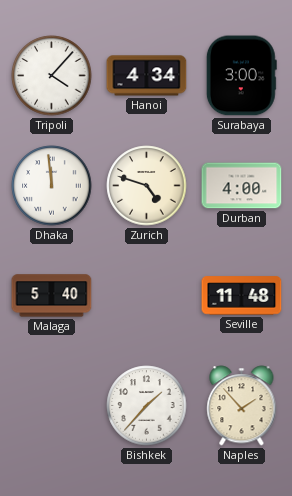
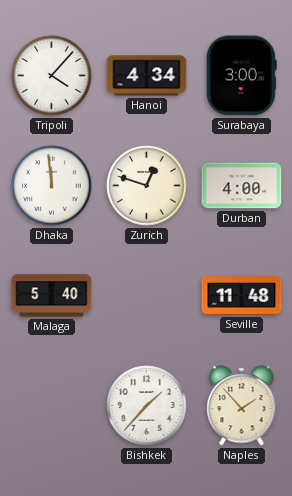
Zurich: 4:48 -> 12:48
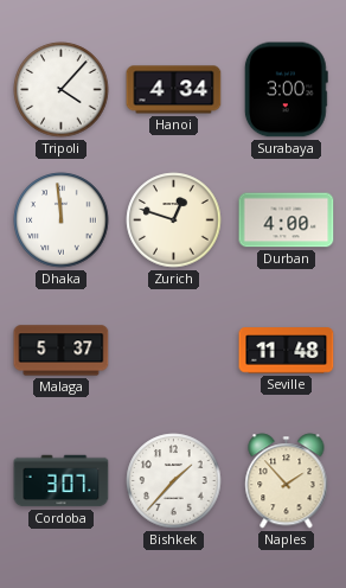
Malaga: 5:40 -> 5:37
Cordoba: none -> 3:07
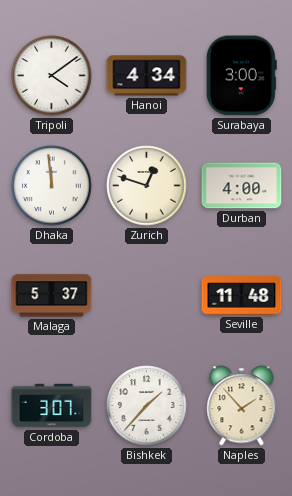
Tripoli: 4:07 -> 4:09
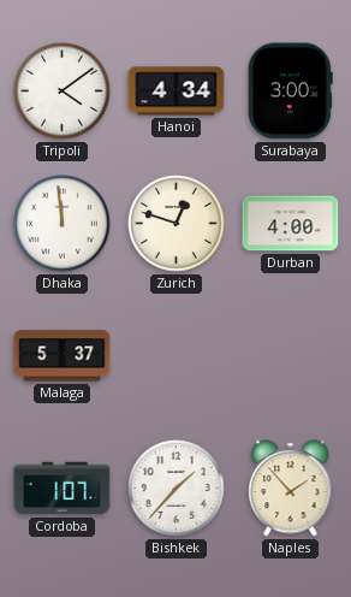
Seville: 11:48 -> none
Cordoba: 3:07 -> 1:07
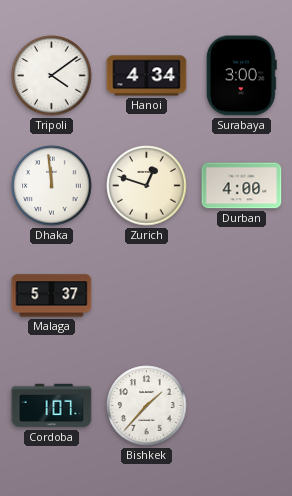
Naples: 1:53 -> none
